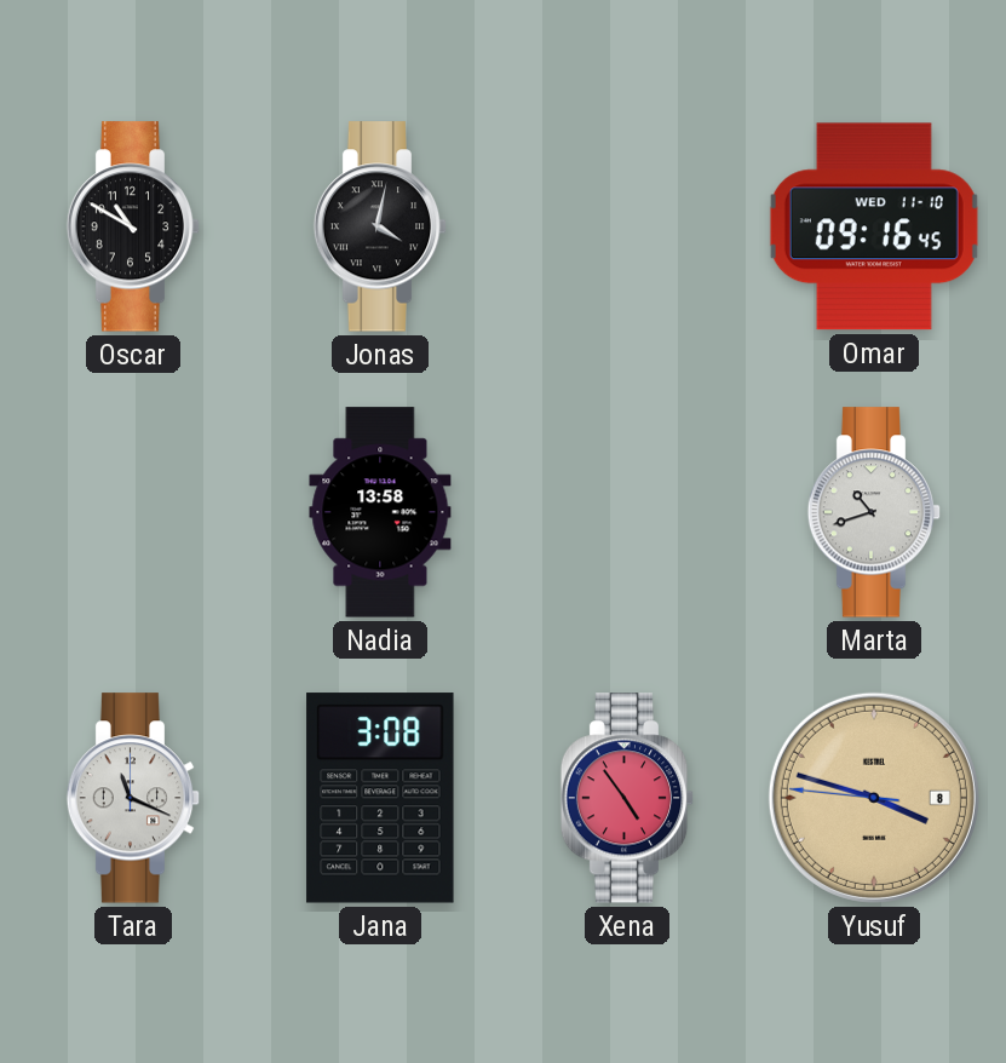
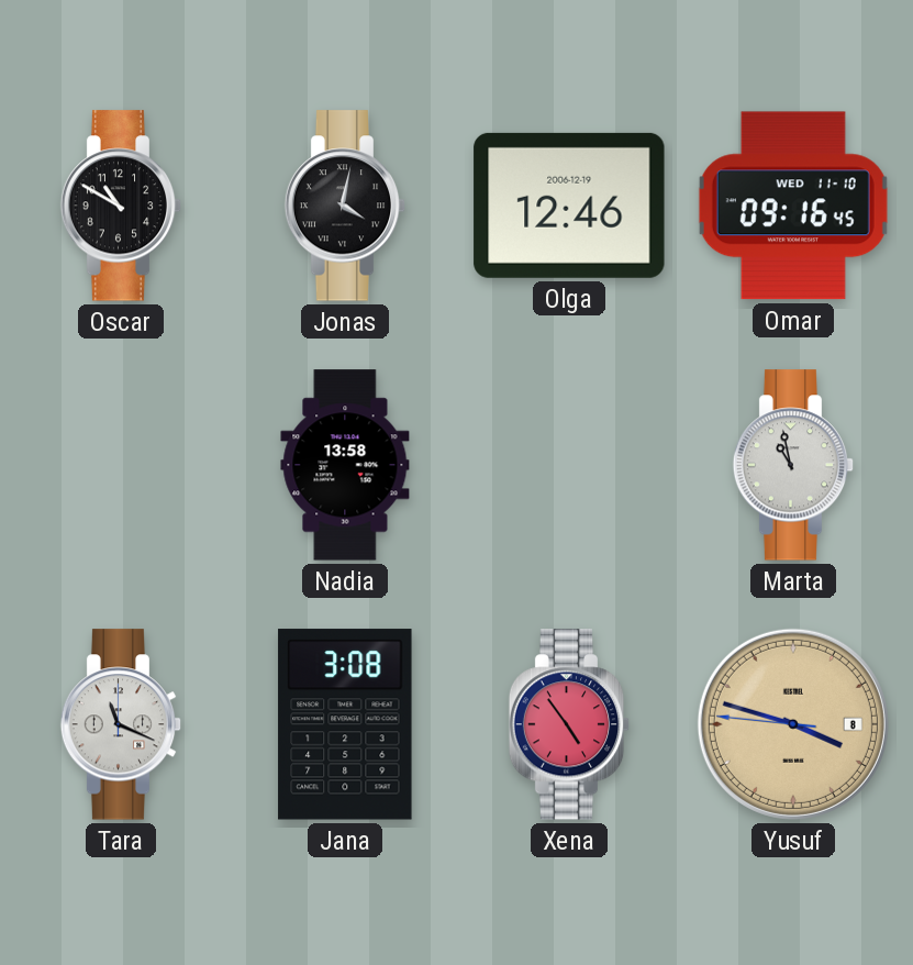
Olga: none -> 12:46
Marta: 10:42 -> 10:58
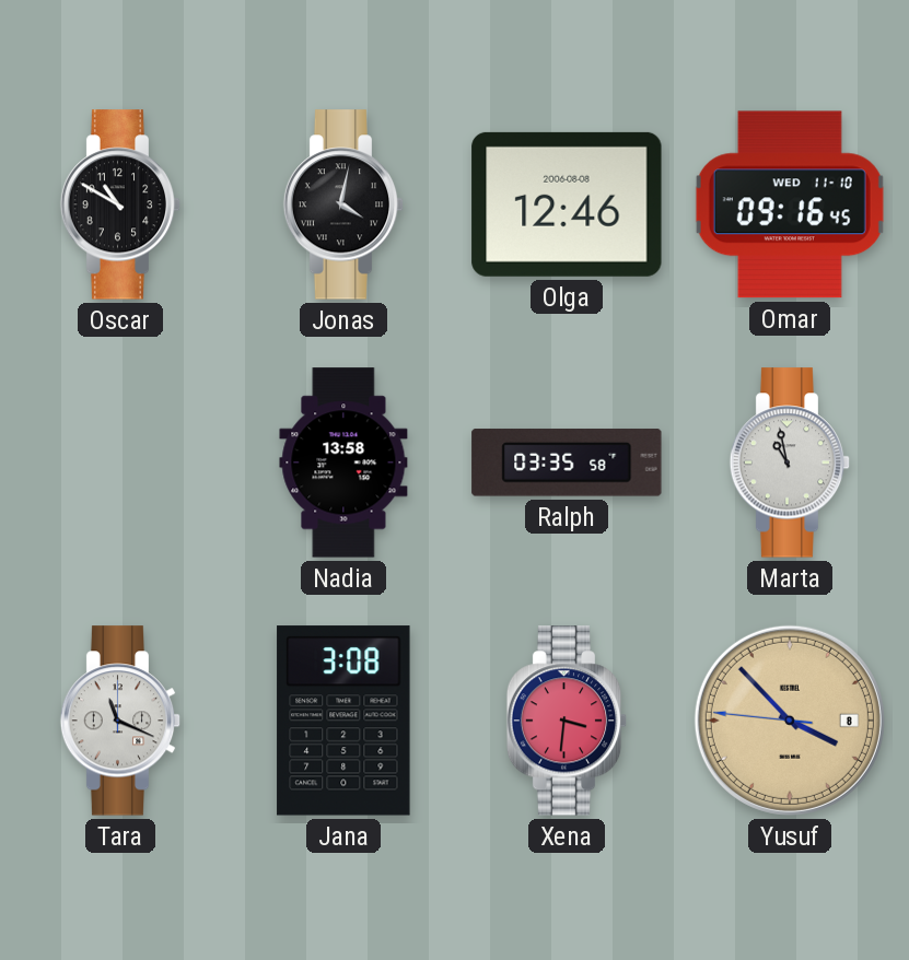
Olga date: 2006-12-19 -> 2006-08-08
Ralph: none -> 03:35
Xena: 4:54 -> 3:31
Yusuf: 3:47 -> 3:52
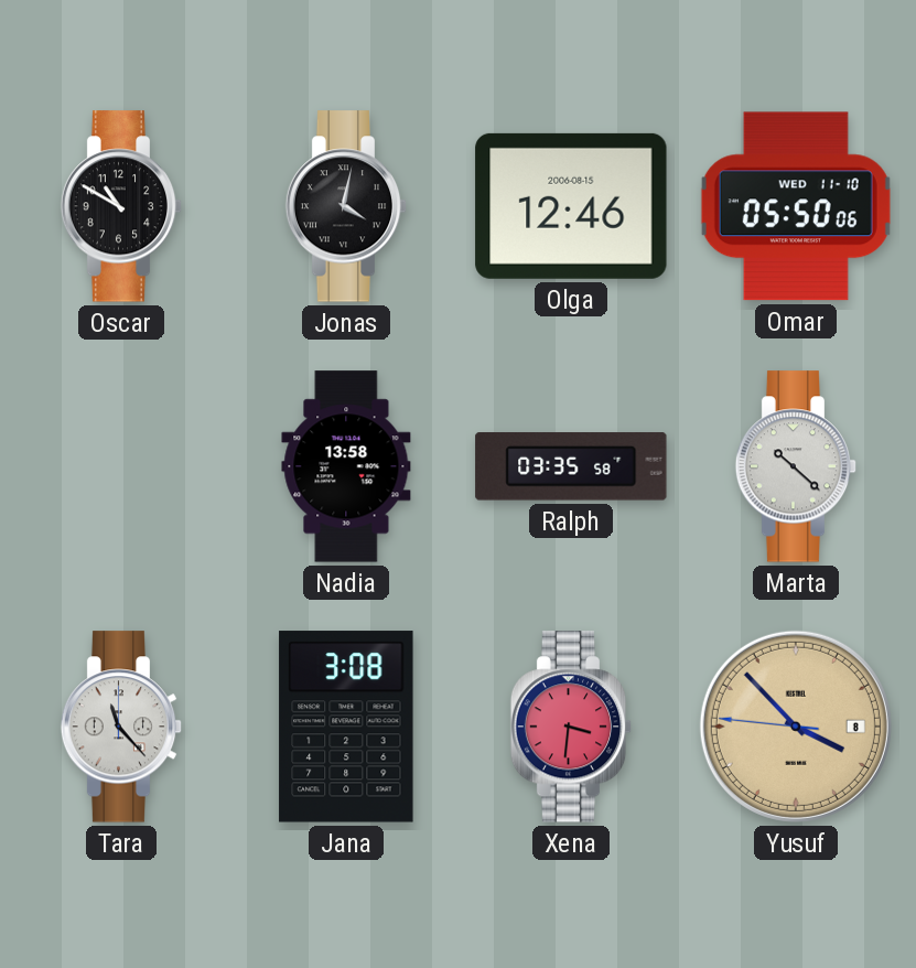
Olga date: 2006-08-08 -> 2006-08-15
Omar: 09:16 -> 05:50
Marta: 10:58 -> 10:22
Tara: 11:19 -> 11:23
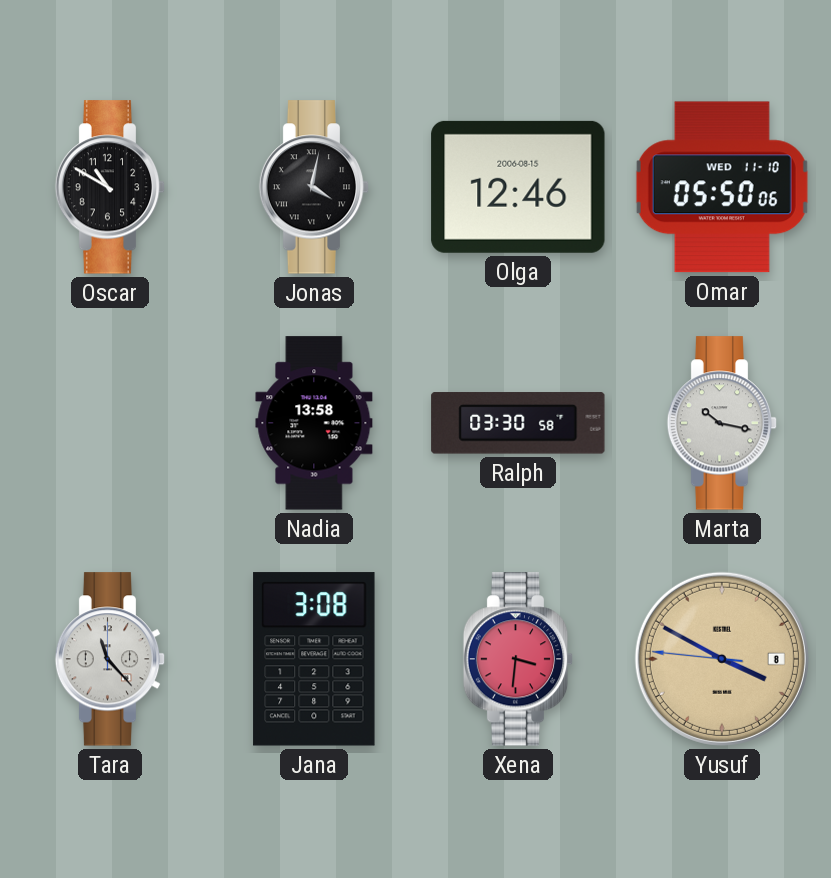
Ralph: 03:35 -> 03:30
Marta: 10:22 -> 10:17
Yusuf: 3:52 -> 3:49
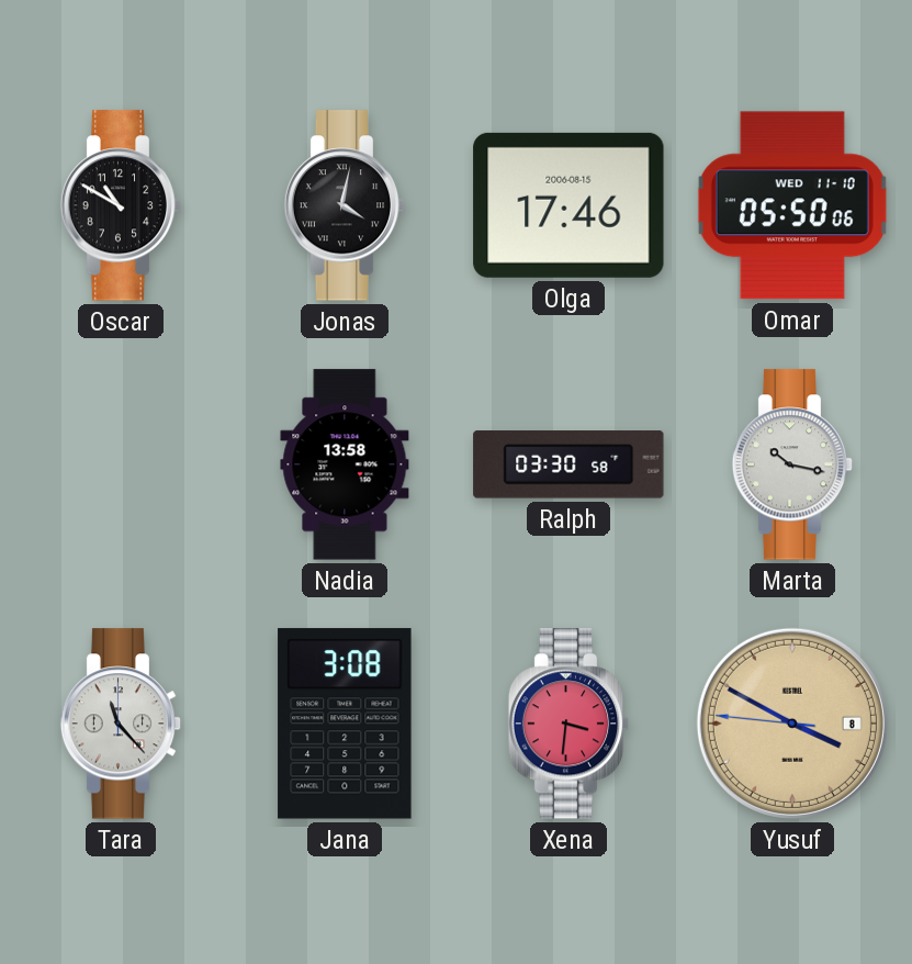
Olga: 12:46 -> 17:46
